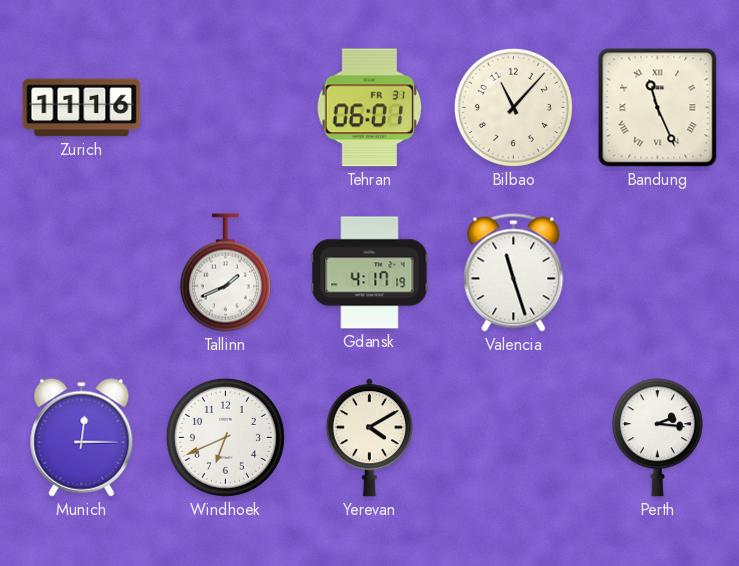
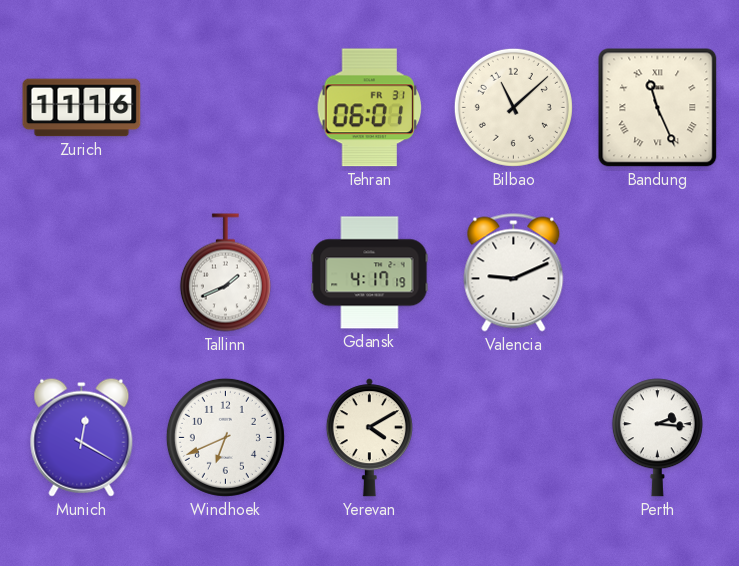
Bilbao: 11:07 -> 11:08
Valencia: 11:27 -> 9:11
Munich: 12:15 -> 12:20
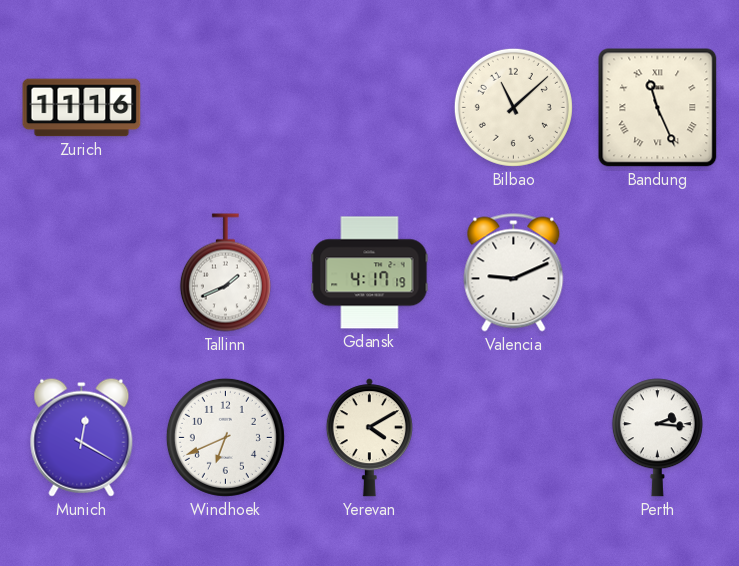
Tehran: 06:01 -> none
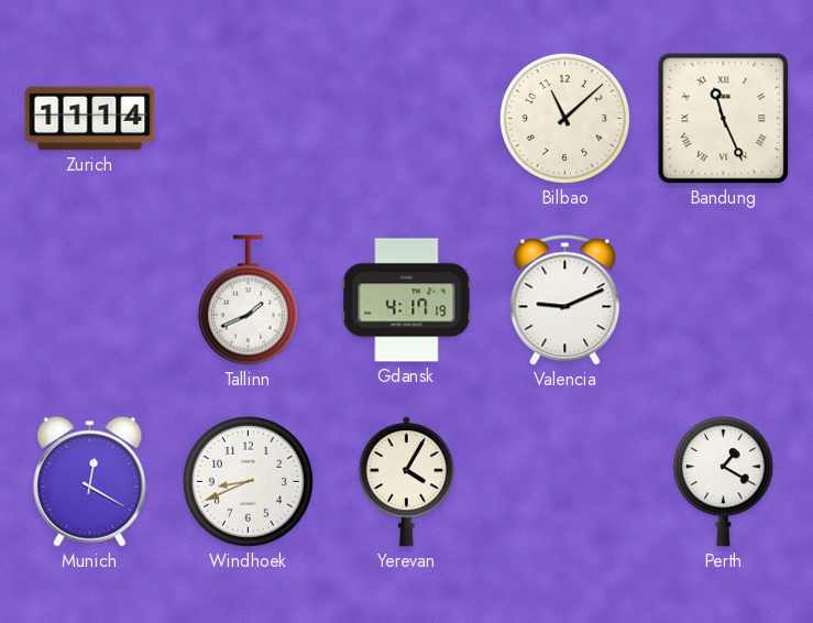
Zurich: 11:16 -> 11:14
Windhoek: 6:41 -> 8:41
Yerevan: 4:10 -> 4:05
Perth: 2:16 -> 1:20
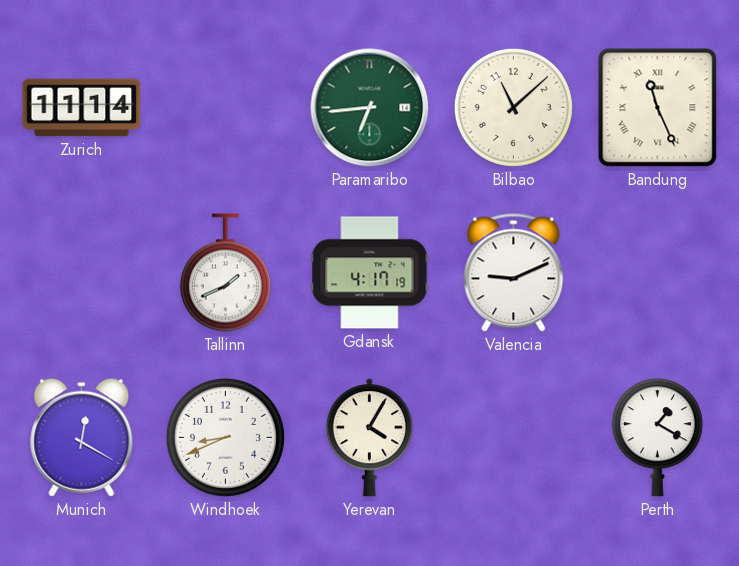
Paramaribo: none -> 6:44
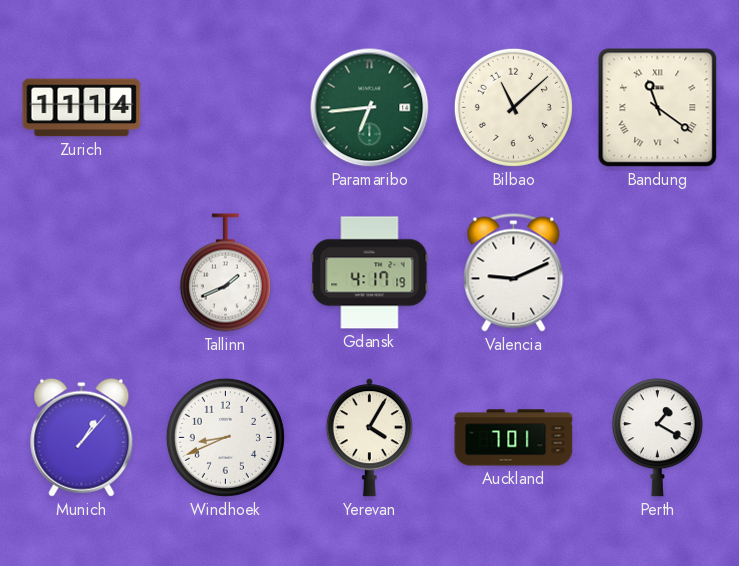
Bandung: 11:26 -> 11:21
Munich: 12:20 -> 1:07
Auckland: none -> 7:01
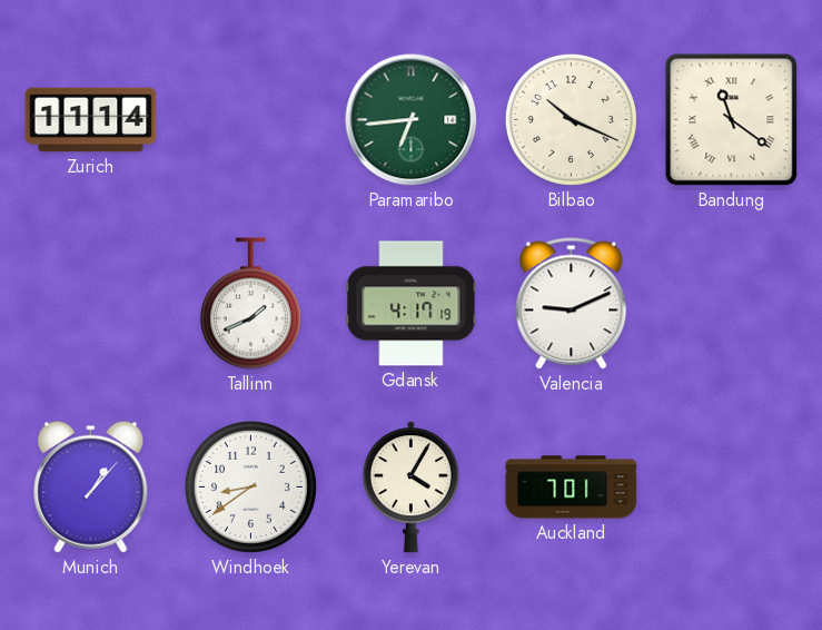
Bilbao: 11:08 -> 10:19
Windhoek: 8:41 -> 8:39
Perth: 1:20 -> none
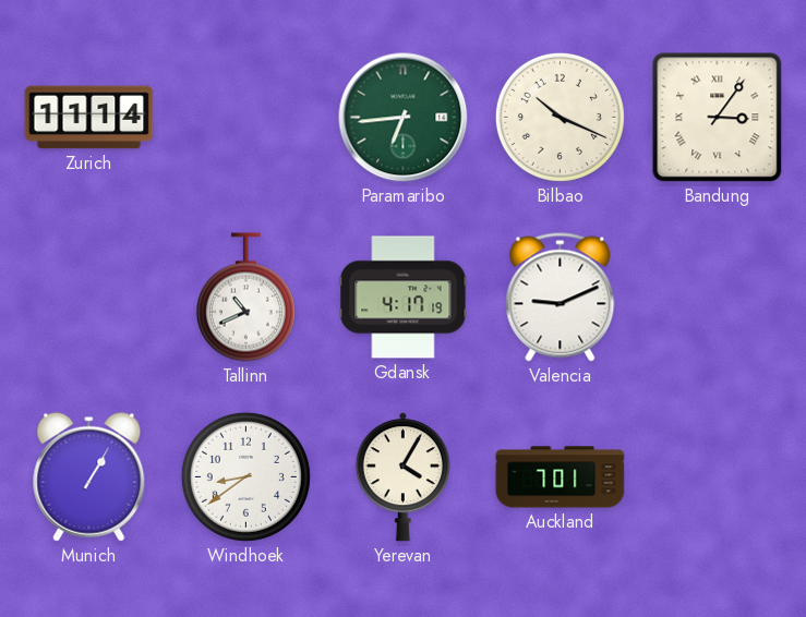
Bandung: 11:21 -> 3:06
Tallinn: 1:41 -> 10:41
Munich: 1:07 -> 1:05
